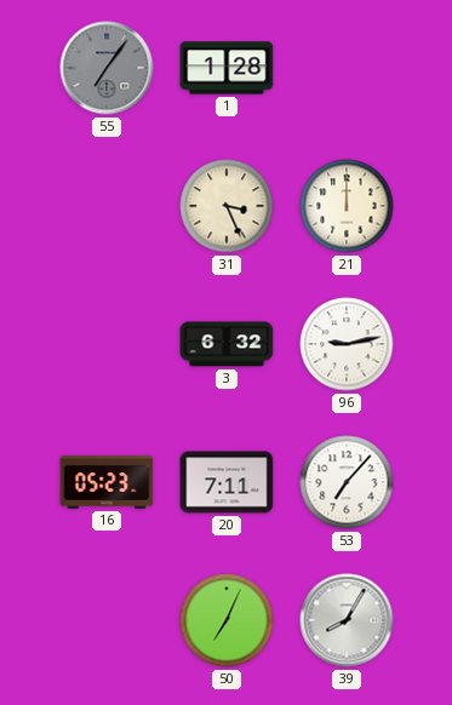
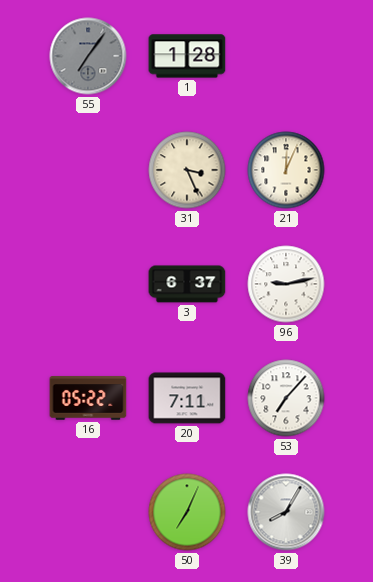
21: 12:00 -> 12:04
3: 6:32 -> 6:37
16: 05:23 -> 05:22
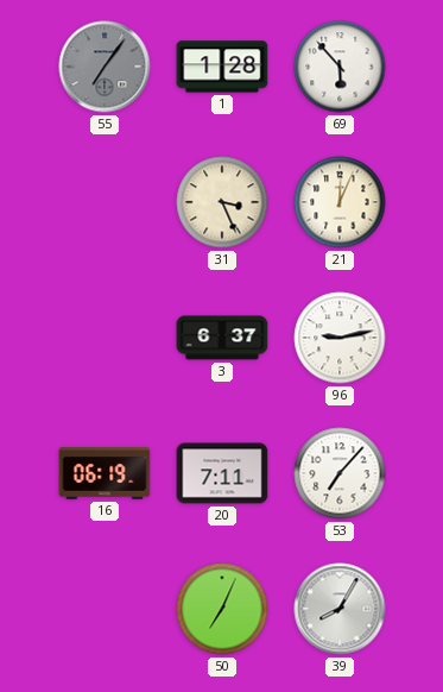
69: none -> 5:53
16: 05:22 -> 06:19
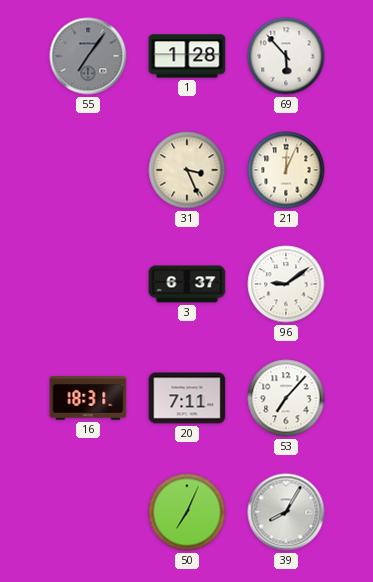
96: 9:13 -> 9:09
16: 06:19 -> 18:31
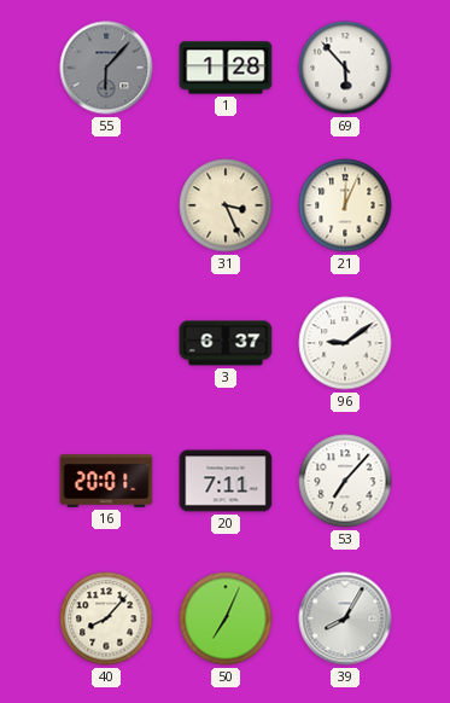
55: 7:06 -> 6:07
16: 18:31 -> 20:01
40: none -> 8:07
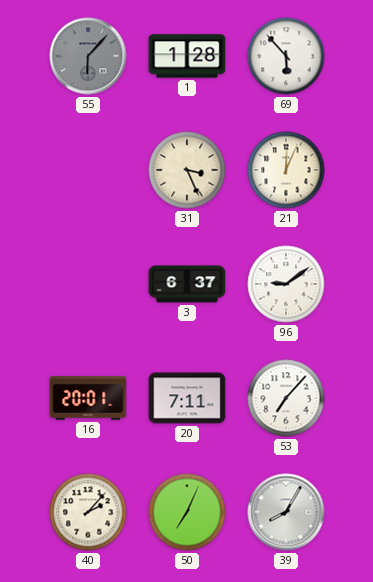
40: 8:07 -> 2:07
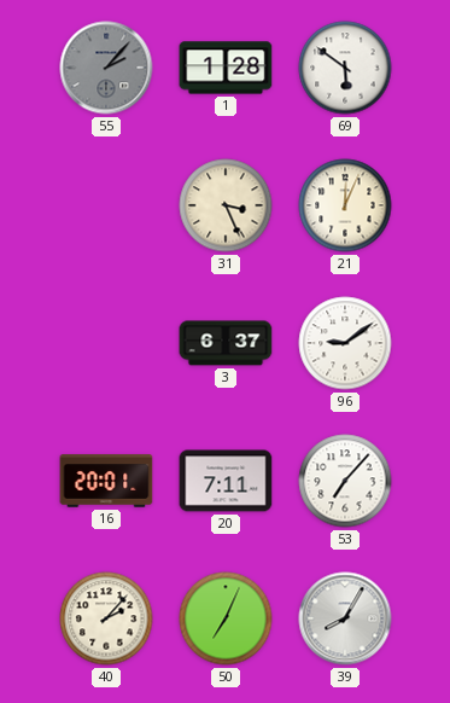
55: 6:07 -> 2:07
69: 5:53 -> 5:51
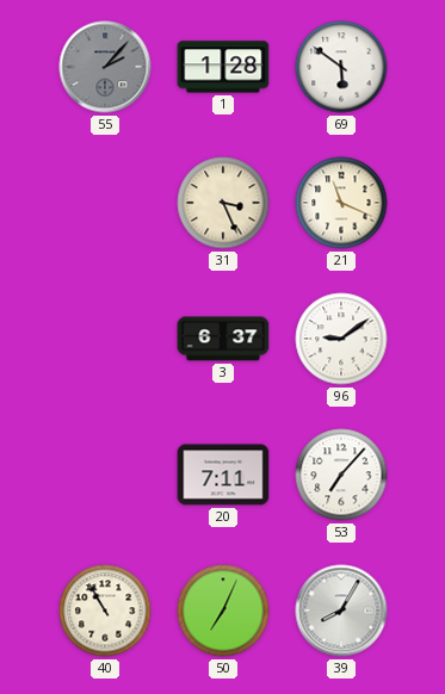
21: 12:04 -> 11:19
16: 20:01 -> none
40: 2:07 -> 10:55
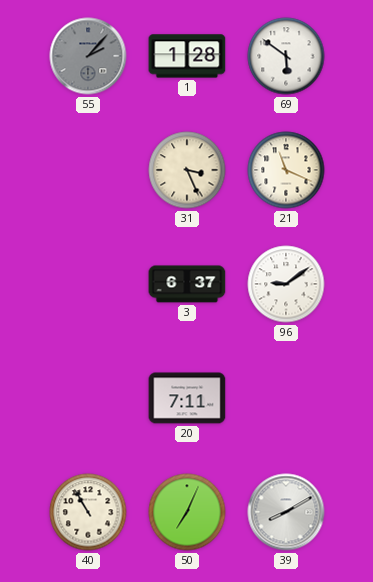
53: 7:07 -> none
39: 8:05 -> 8:10
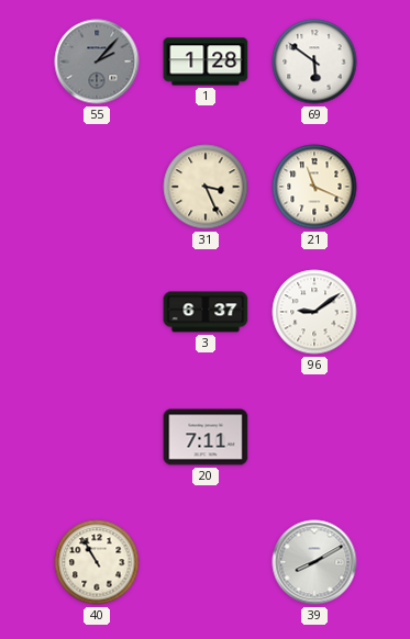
50: 7:04 -> none
